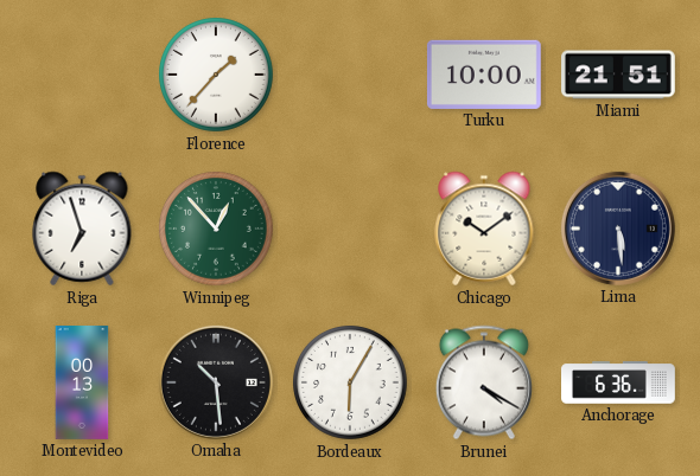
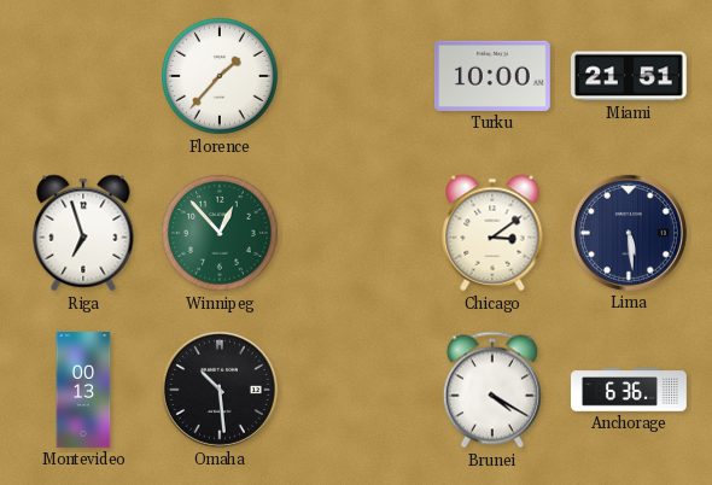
Chicago: 10:09 -> 3:09
Bordeaux: 6:05 -> none
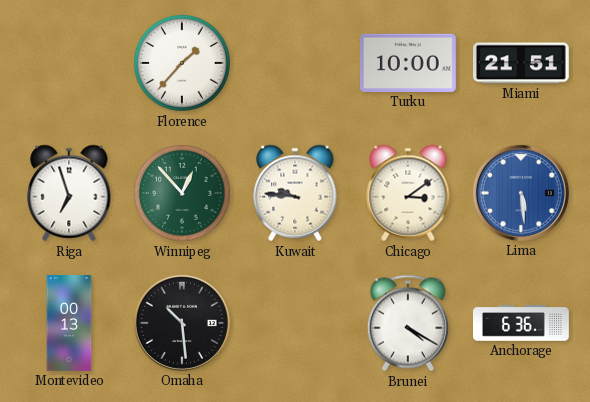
Kuwait: none -> 9:46
Lima dial: navy -> blue
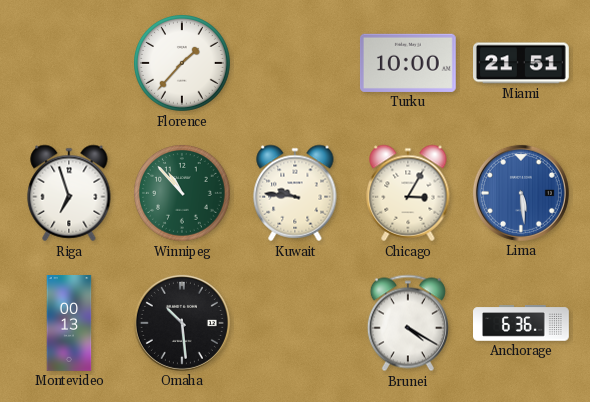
Winnipeg: 12:53 -> 10:53
Chicago: 3:09 -> 3:05
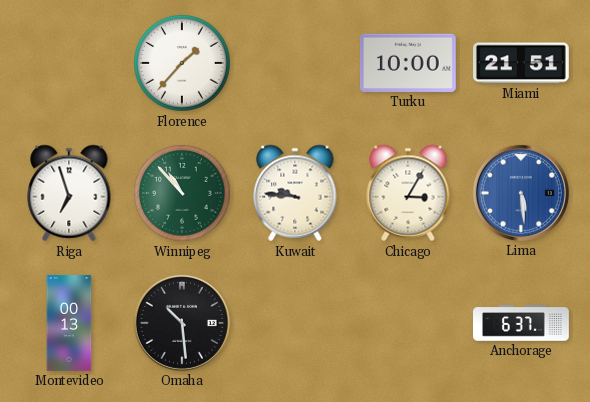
Brunei: 4:20 -> none
Anchorage: 6:36 -> 6:37
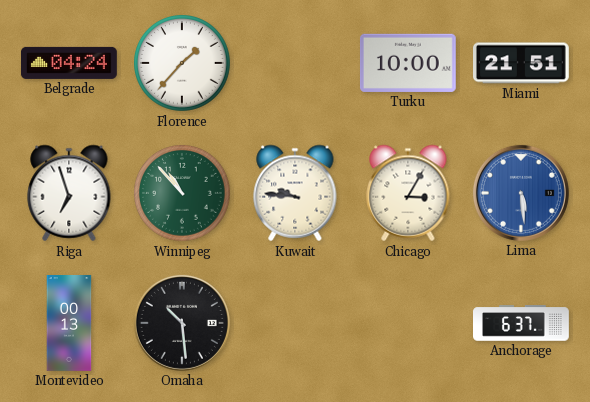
Belgrade: none -> 04:24
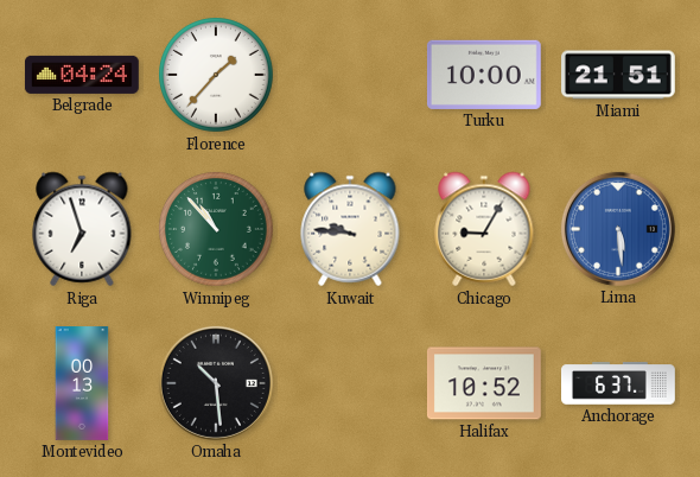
Chicago: 3:05 -> 9:05
Halifax: none -> 10:52
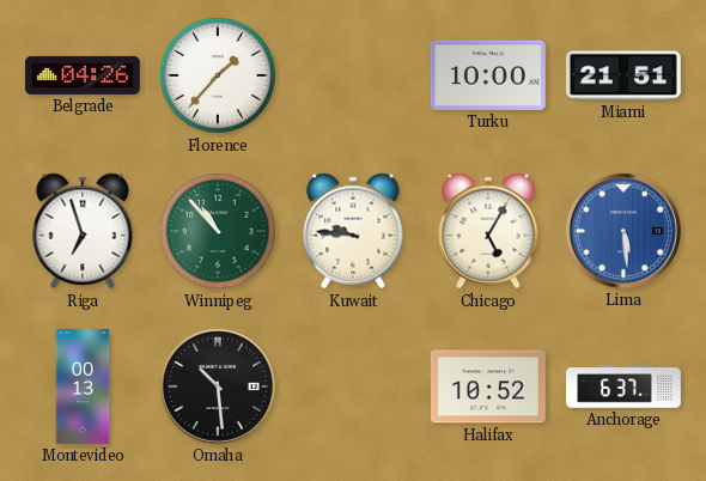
Belgrade: 04:24 -> 04:26
Chicago: 9:05 -> 5:05
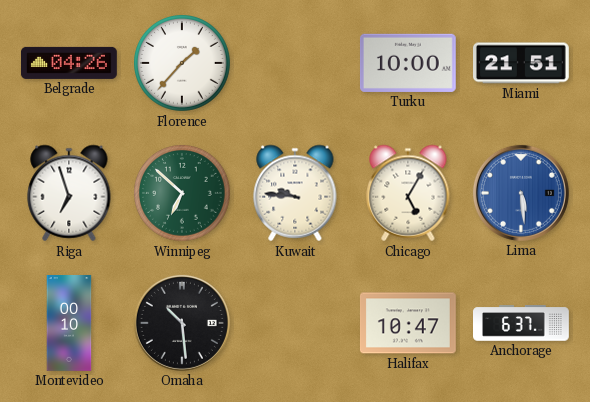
Winnipeg: 10:53 -> 6:52
Montevideo: 00:13 -> 00:10
Halifax: 10:52 -> 10:47
